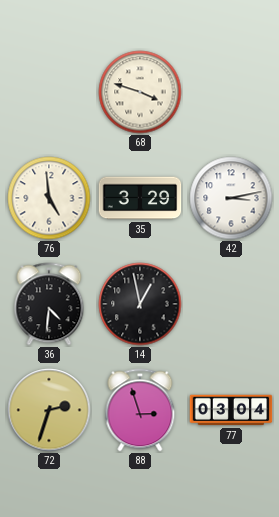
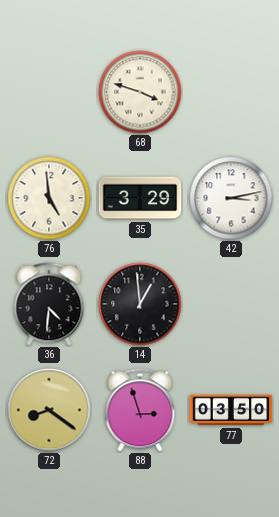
14: 12:58 -> 12:59
72: 2:33 -> 8:21
77: 03:04 -> 03:50
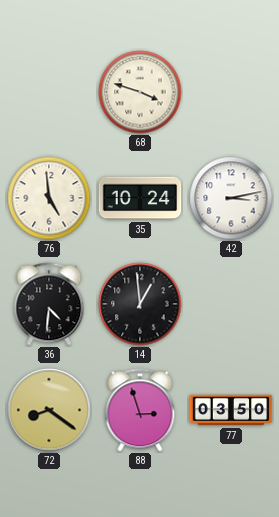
35: 3:29 -> 10:24
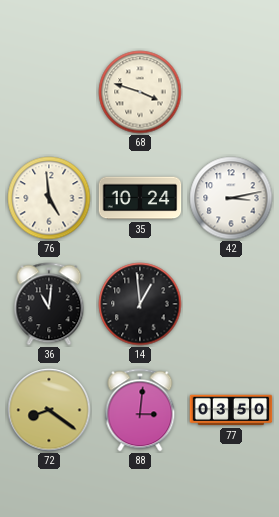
36: 4:31 -> 11:01
88: 2:57 -> 3:01
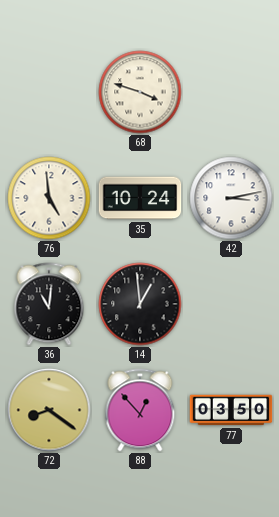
88: 3:01 -> 12:53
